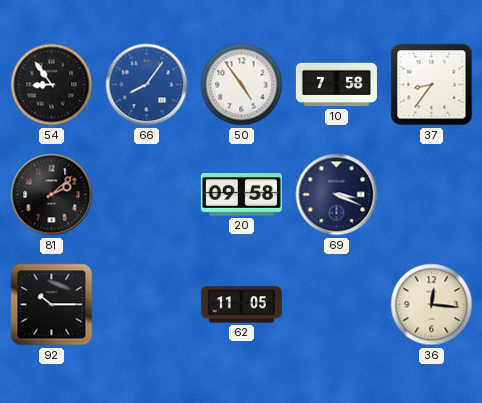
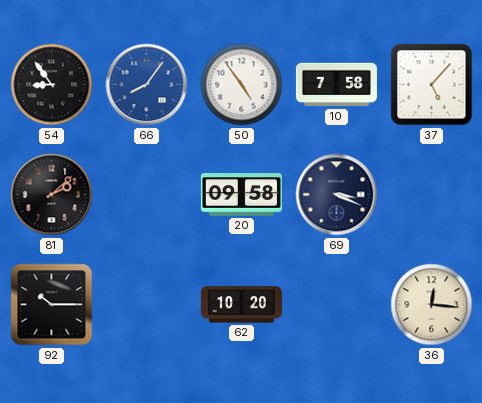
37: 8:36 -> 5:07
62: 11:05 -> 10:20
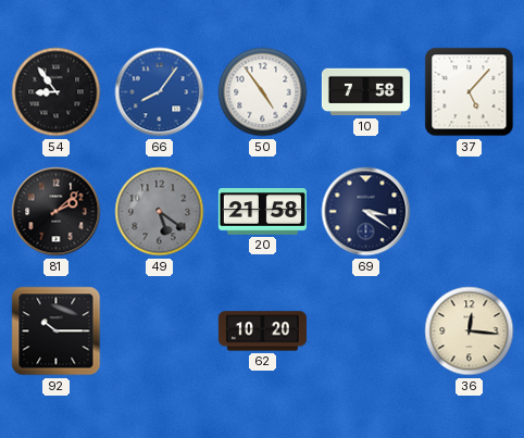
49: none -> 5:21
20: 09:58 -> 21:58
69: 3:19 -> 3:21
